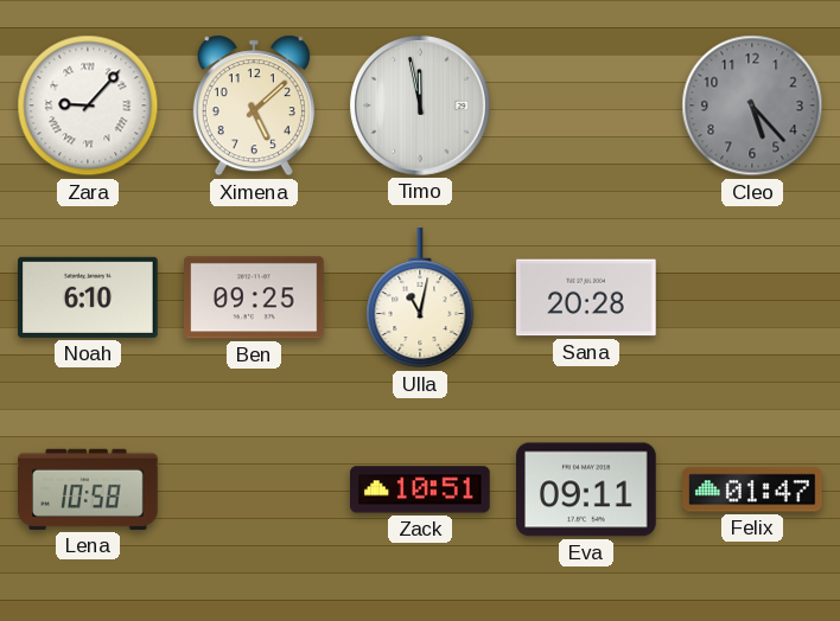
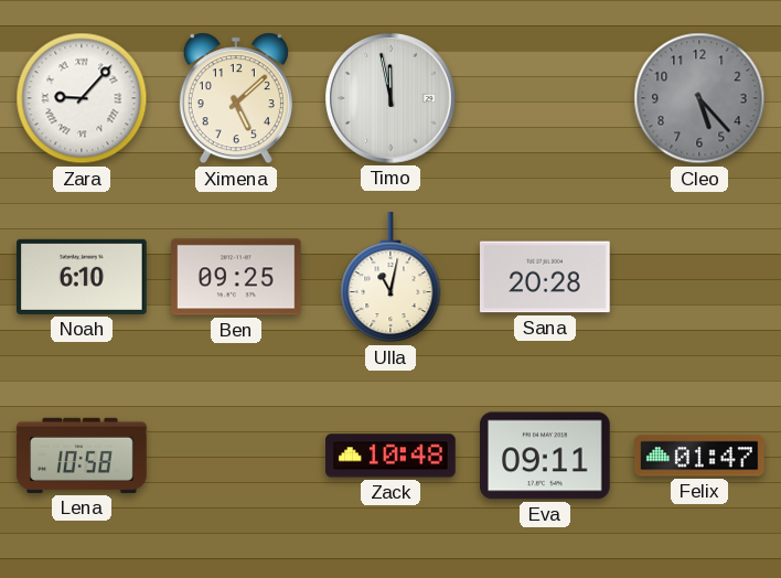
Zack: 10:51 -> 10:48
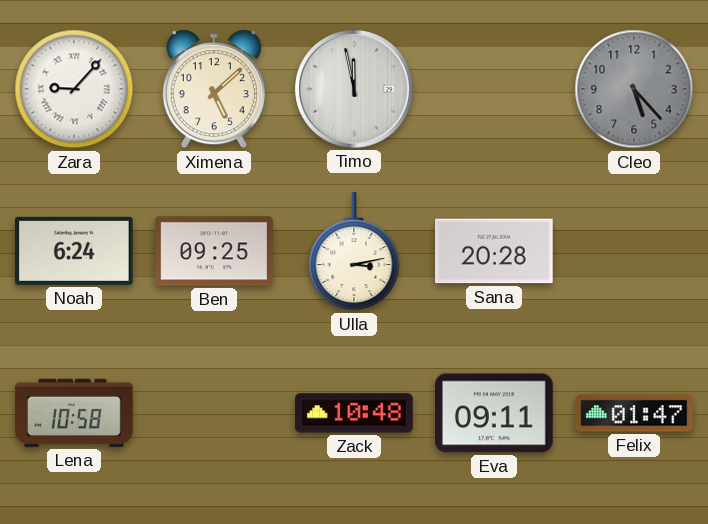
Noah: 6:10 -> 6:24
Ulla: 11:02 -> 3:13
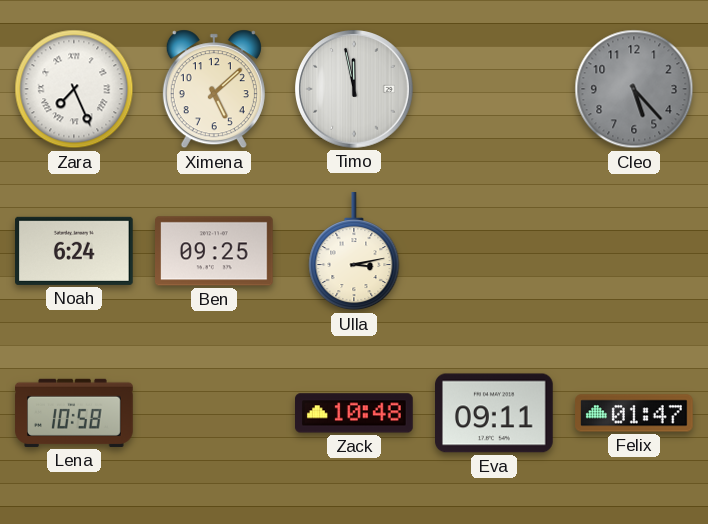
Zara: 9:07 -> 7:26
Sana: 20:28 -> none
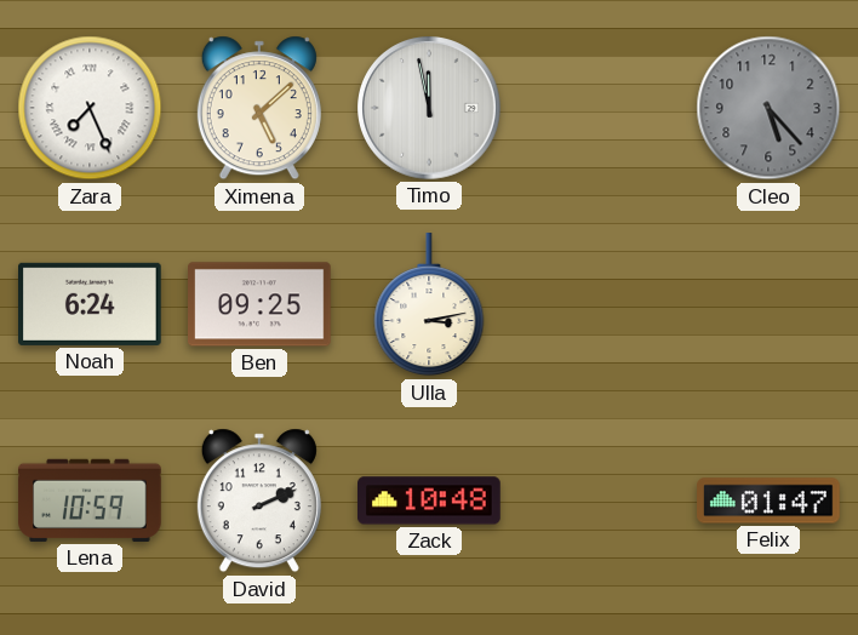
Lena: 10:58 -> 10:59
David: none -> 2:11
Eva: 09:11 -> none
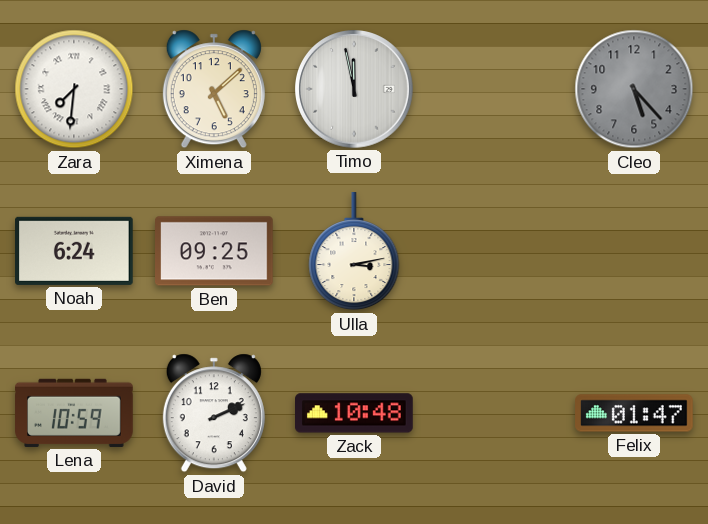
Zara: 7:26 -> 7:31
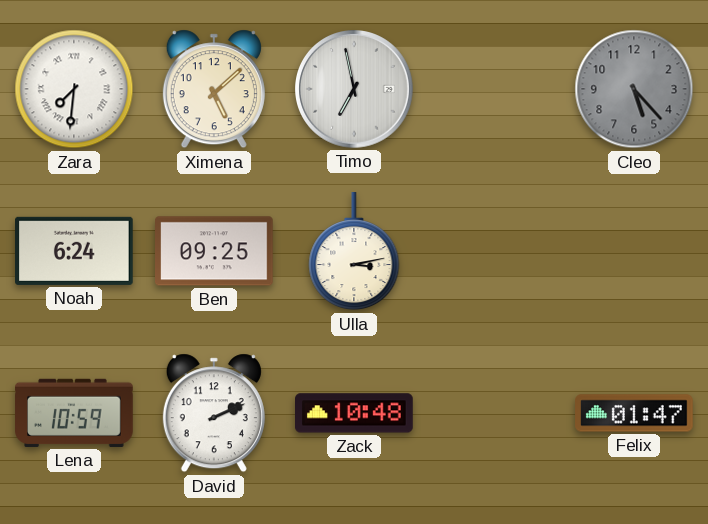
Timo: 11:58 -> 6:58
